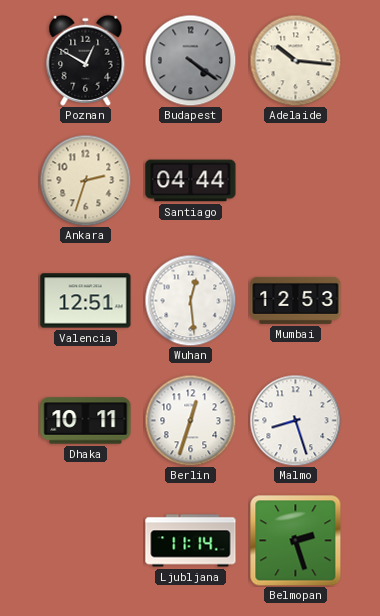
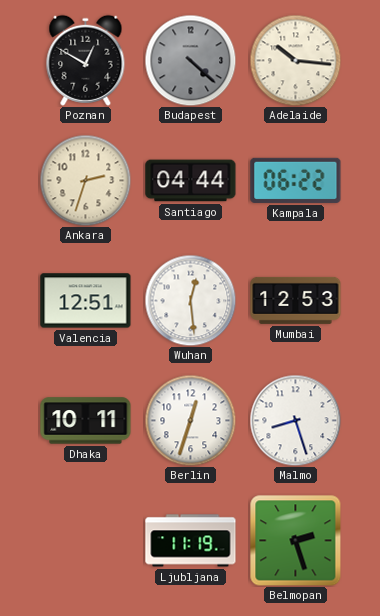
Budapest: 4:21 -> 4:22
Kampala: none -> 06:22
Ljubljana: 11:14 -> 11:19
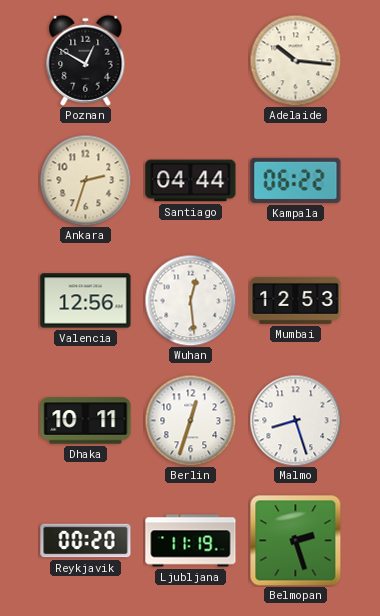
Budapest: 4:22 -> none
Valencia: 12:51 -> 12:56
Reykjavik: none -> 00:20
